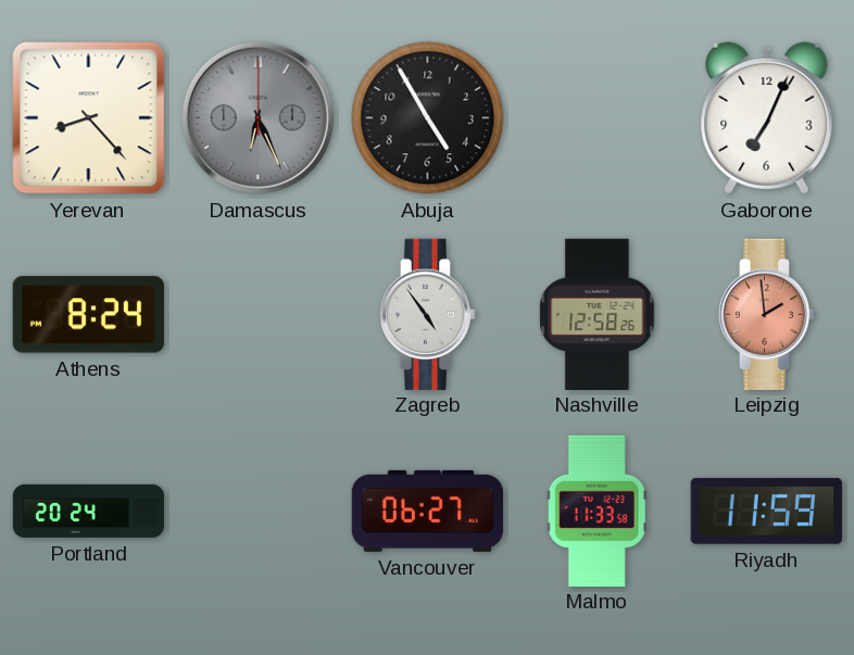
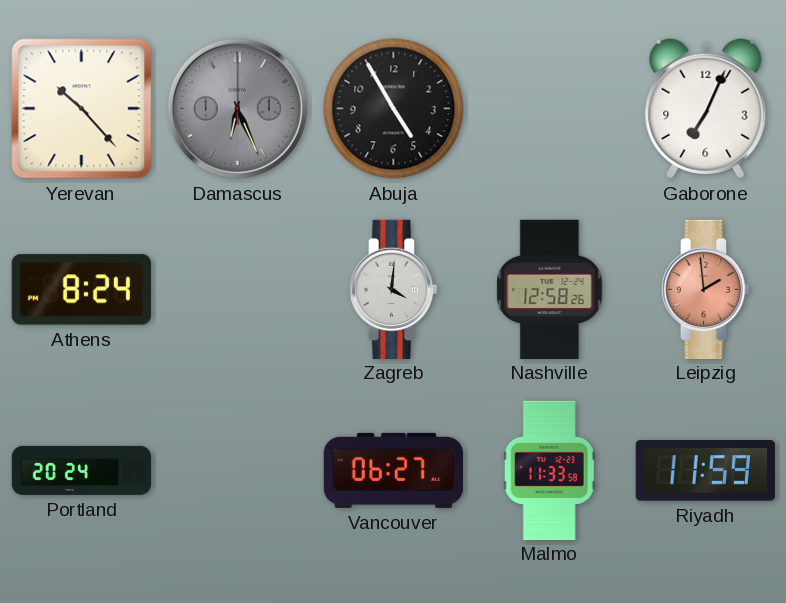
Yerevan: 8:23 -> 10:23
Zagreb: 4:54 -> 4:01
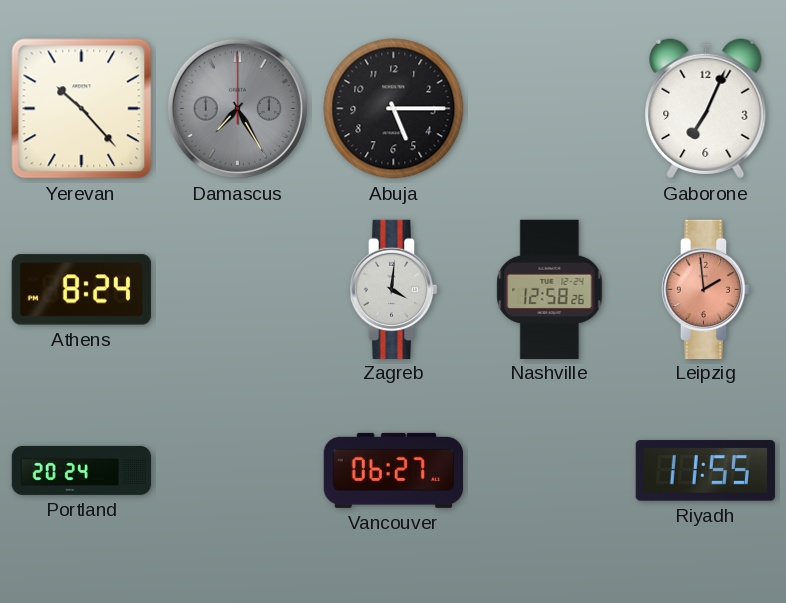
Damascus: 6:26 -> 7:25
Abuja: 4:55 -> 5:15
Malmo: 11:33 -> none
Riyadh: 11:59 -> 11:55
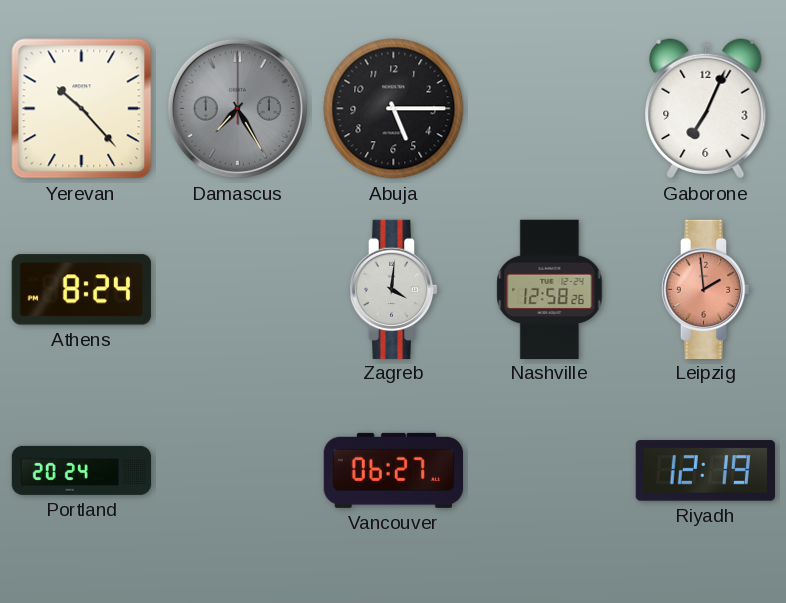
Riyadh: 11:55 -> 12:19
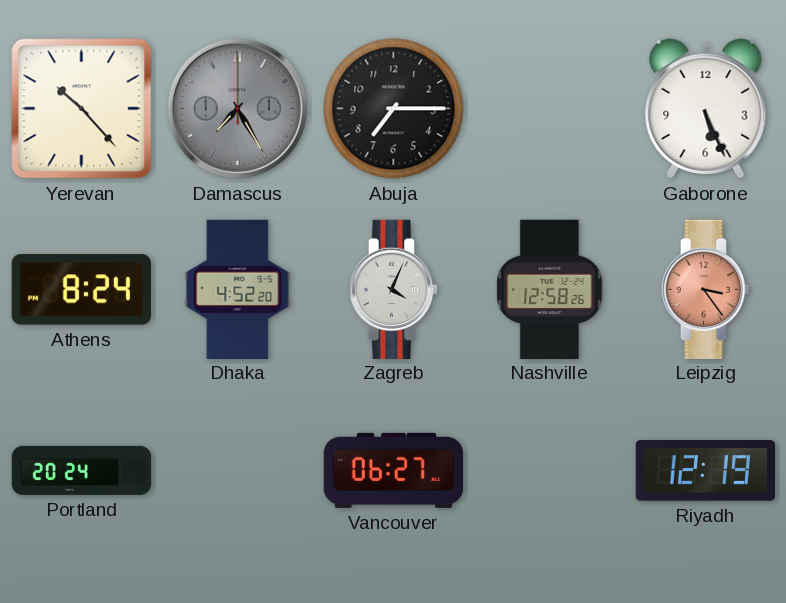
Abuja: 5:15 -> 7:15
Gaborone: 7:04 -> 5:26
Dhaka: none -> 4:52
Zagreb: 4:01 -> 4:04
Leipzig: 1:59 -> 3:24
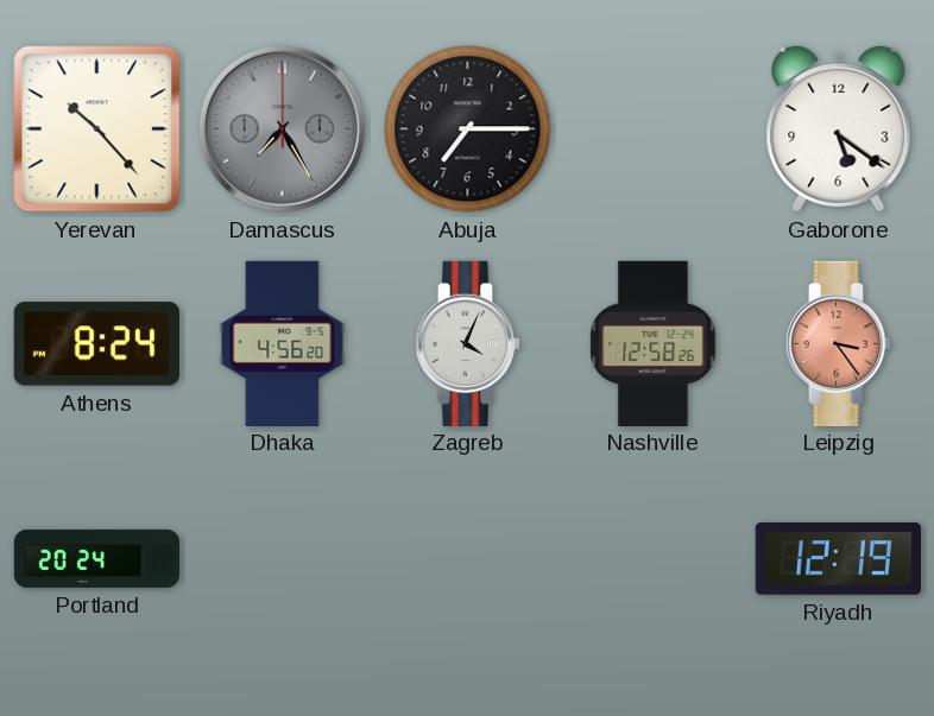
Gaborone: 5:26 -> 5:21
Dhaka: 4:52 -> 4:56
Vancouver: 06:27 -> none
